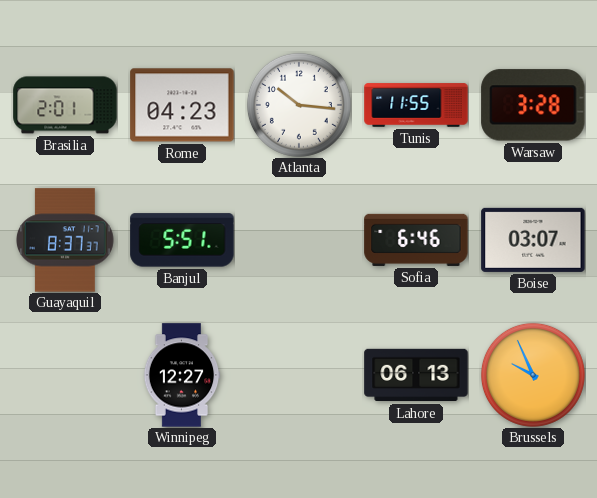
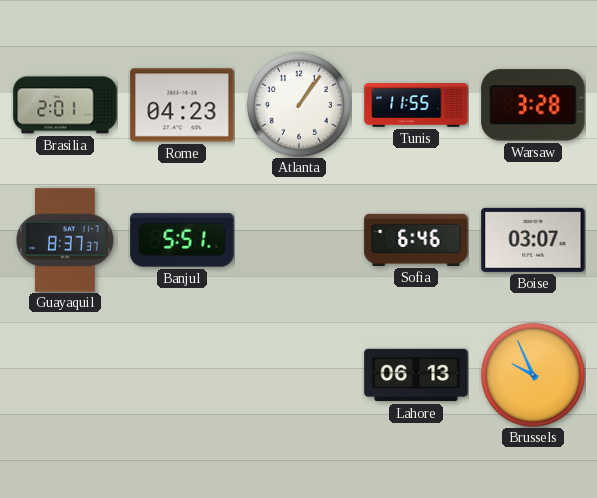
Atlanta: 10:16 -> 1:06
Winnipeg: 12:27 -> none
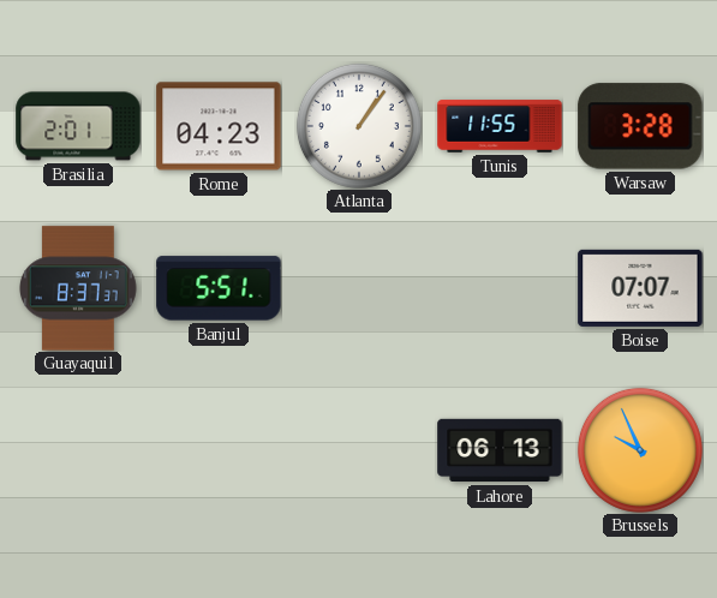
Sofia: 6:46 -> none
Boise: 03:07 -> 07:07
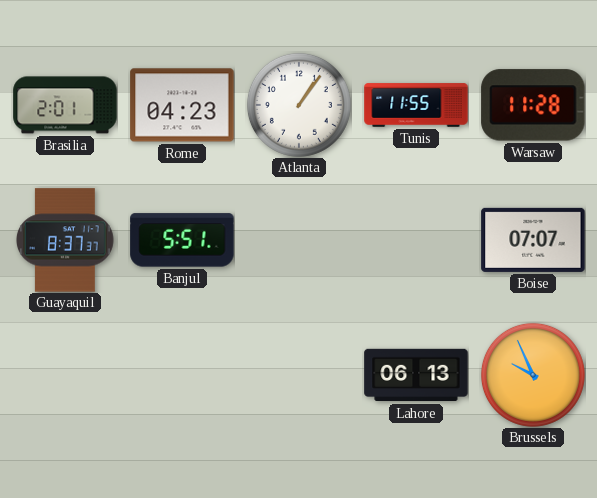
Warsaw: 3:28 -> 11:28
